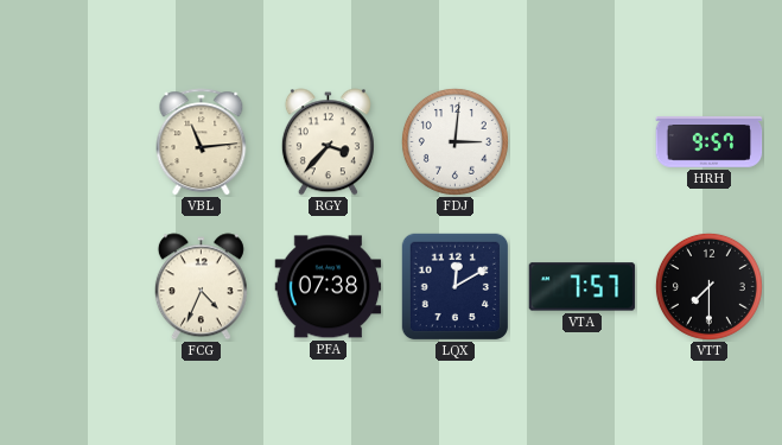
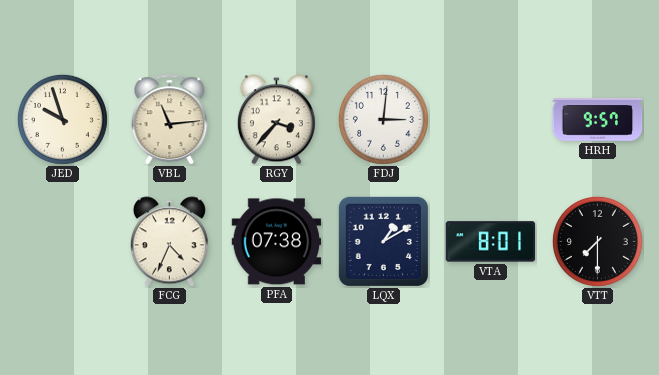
JED: none -> 9:57
LQX: 12:10 -> 1:10
VTA: 7:57 -> 8:01
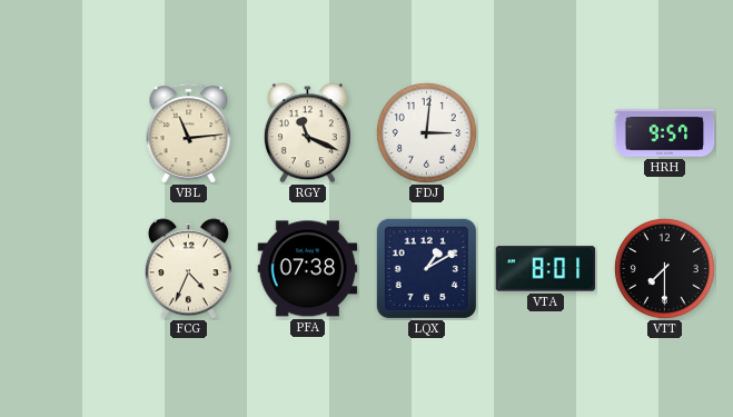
JED: 9:57 -> none
RGY: 3:37 -> 11:19
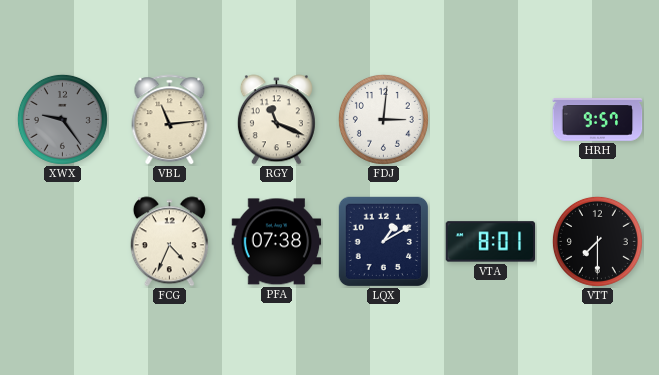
XWX: none -> 9:24
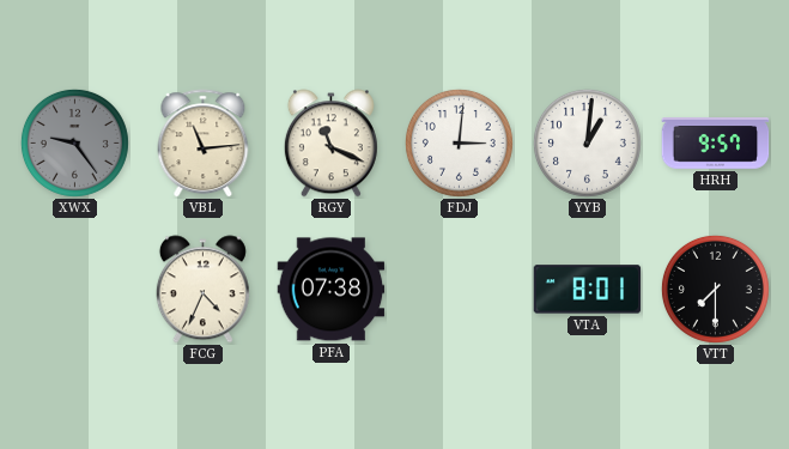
YYB: none -> 1:01
LQX: 1:10 -> none
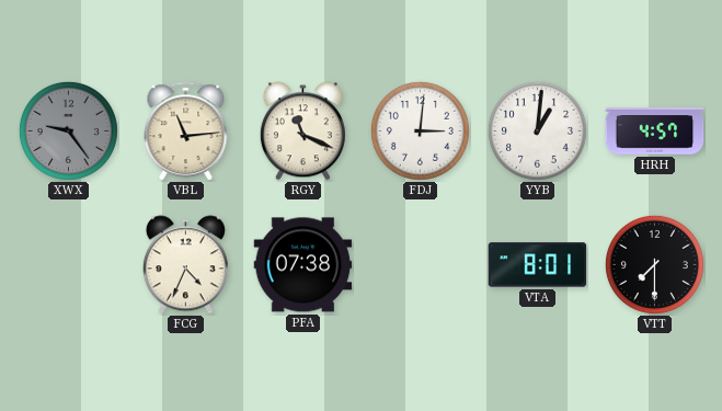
HRH: 9:57 -> 4:57
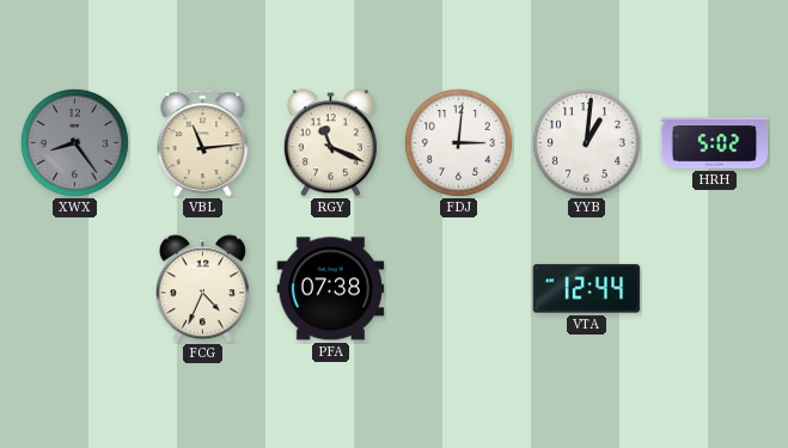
XWX: 9:24 -> 8:24
HRH: 4:57 -> 5:02
VTA: 8:01 -> 12:44
VTT: 7:30 -> none
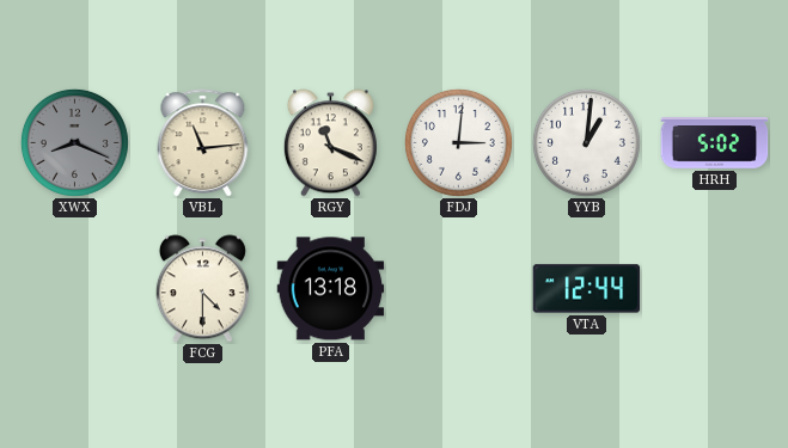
XWX: 8:24 -> 8:19
FCG: 4:34 -> 4:30
PFA: 07:38 -> 13:18
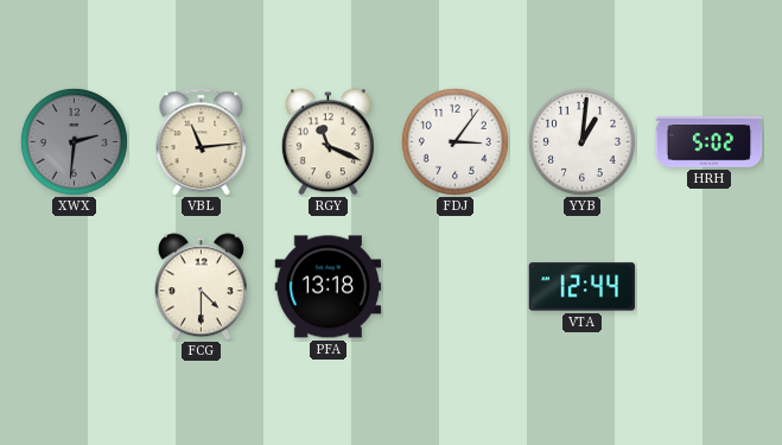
XWX: 8:19 -> 2:31
FDJ: 3:01 -> 3:06
